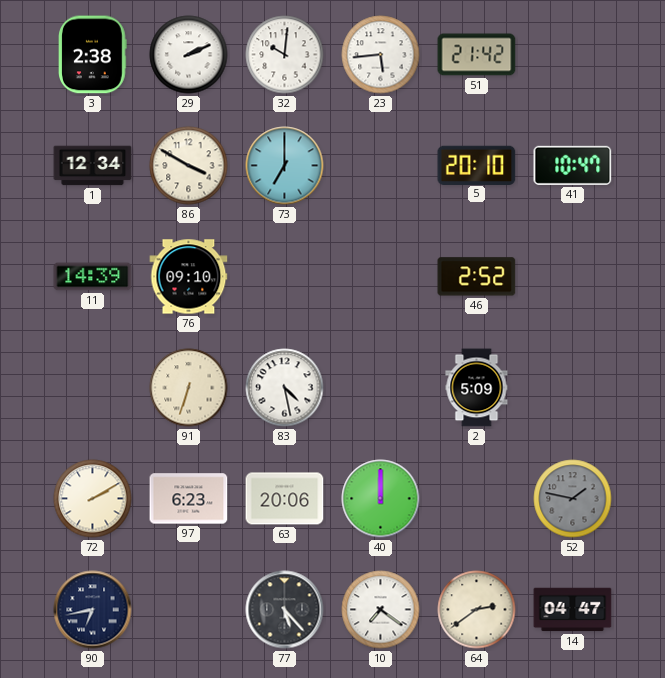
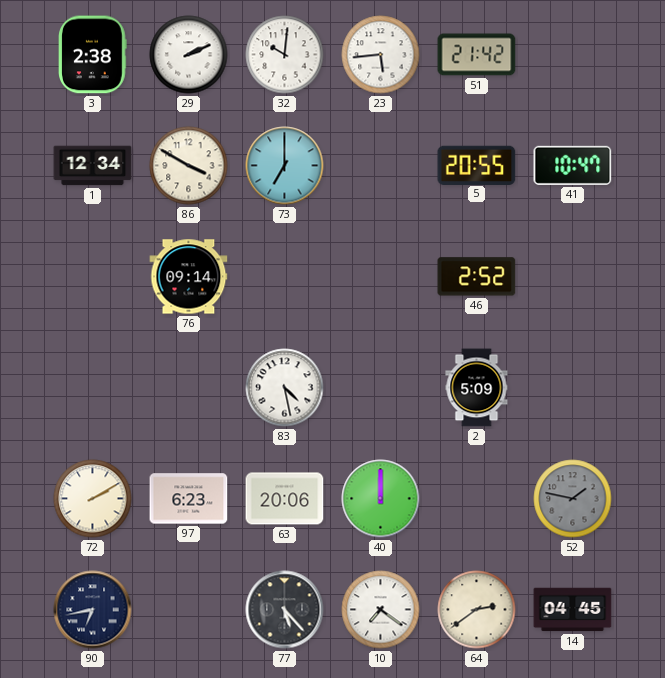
5: 20:10 -> 20:55
11: 14:39 -> none
76: 09:10 -> 09:14
91: 6:33 -> none
14: 04:47 -> 04:45
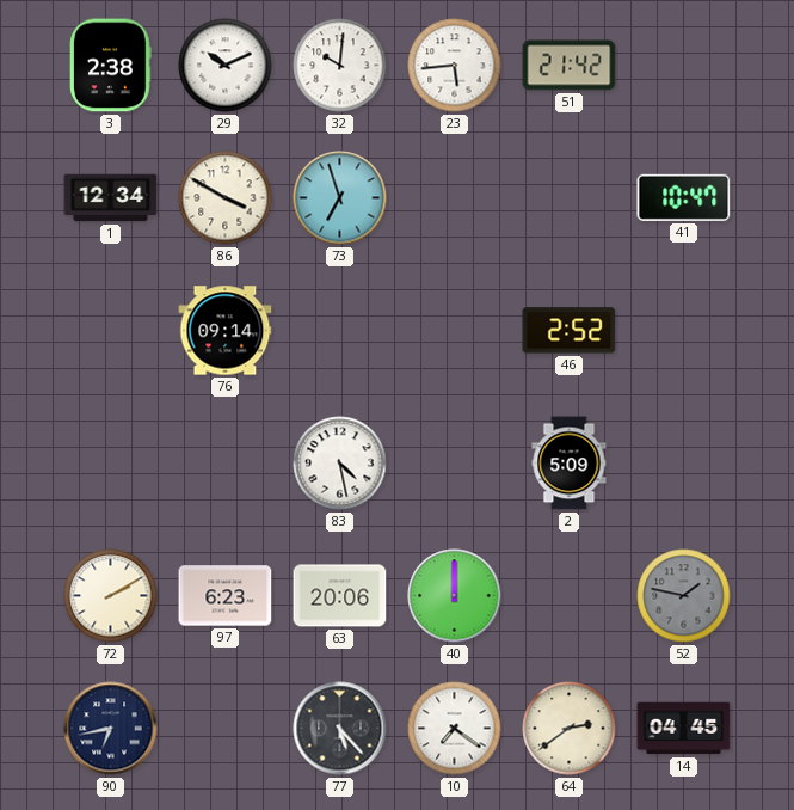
29: 2:11 -> 10:11
73: 7:00 -> 6:57
5: 20:55 -> none
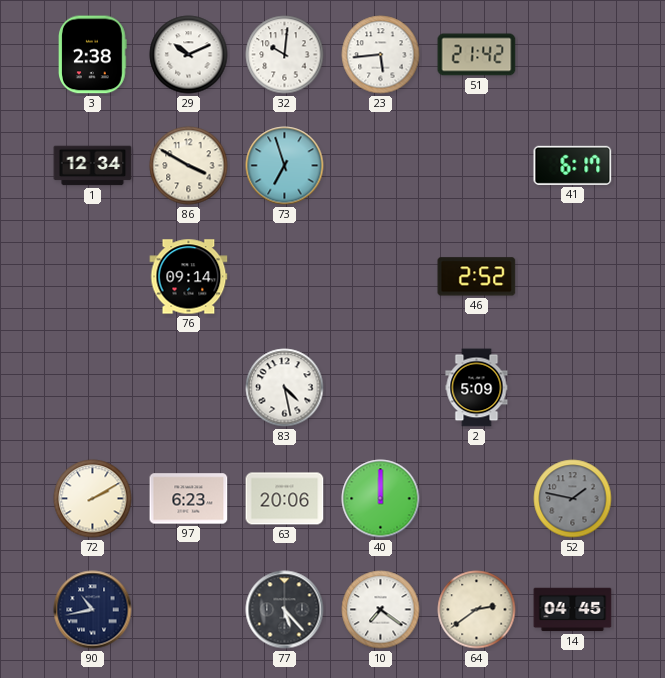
41: 10:47 -> 6:17
90: 6:43 -> 10:43
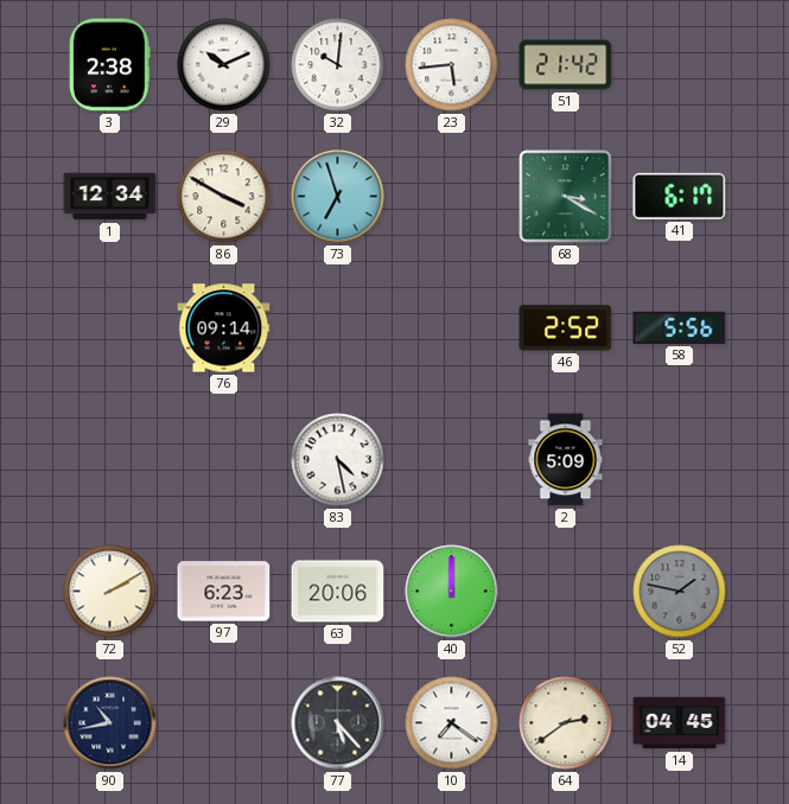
68: none -> 3:20
58: none -> 5:56
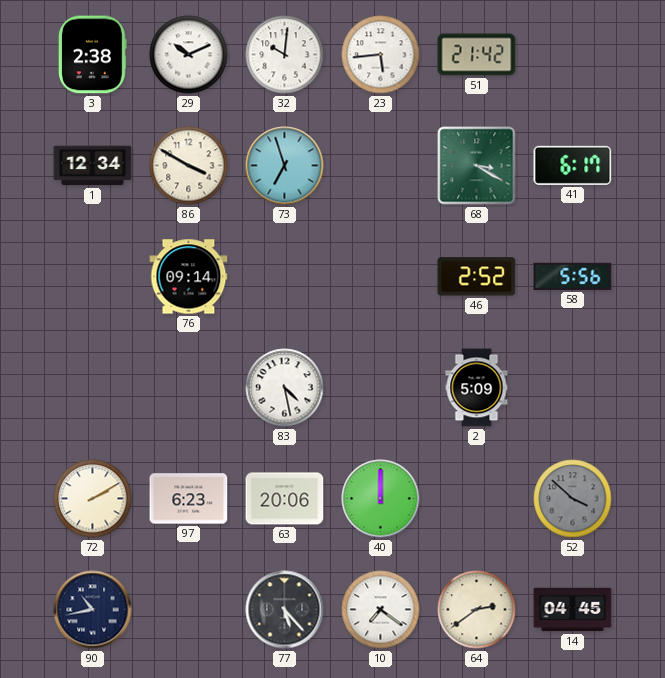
52: 1:47 -> 3:52
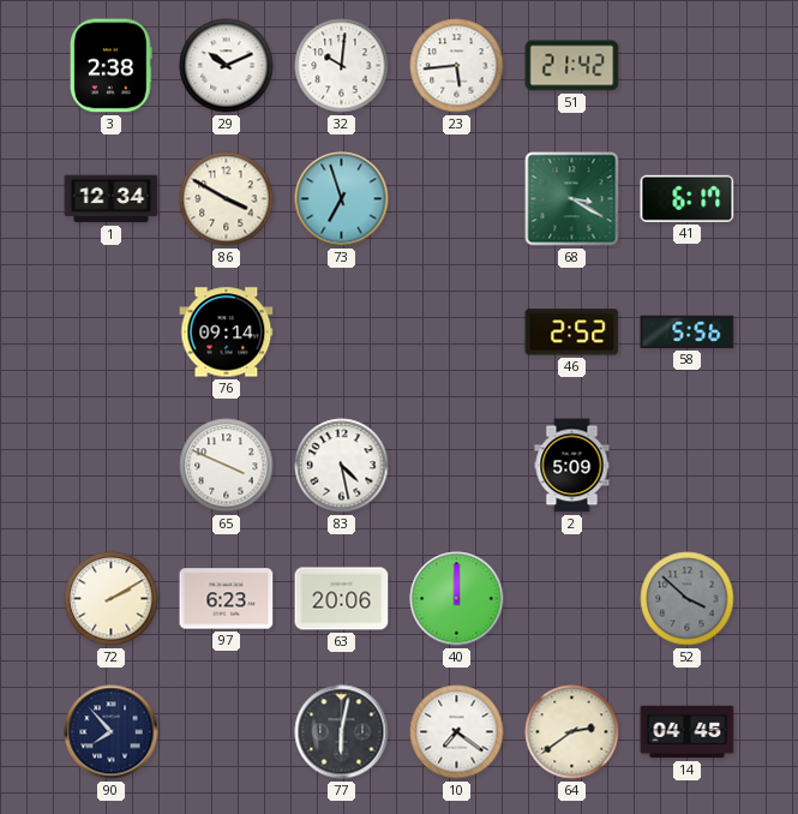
65: none -> 3:49
90: 10:43 -> 7:53
77: 5:23 -> 6:02
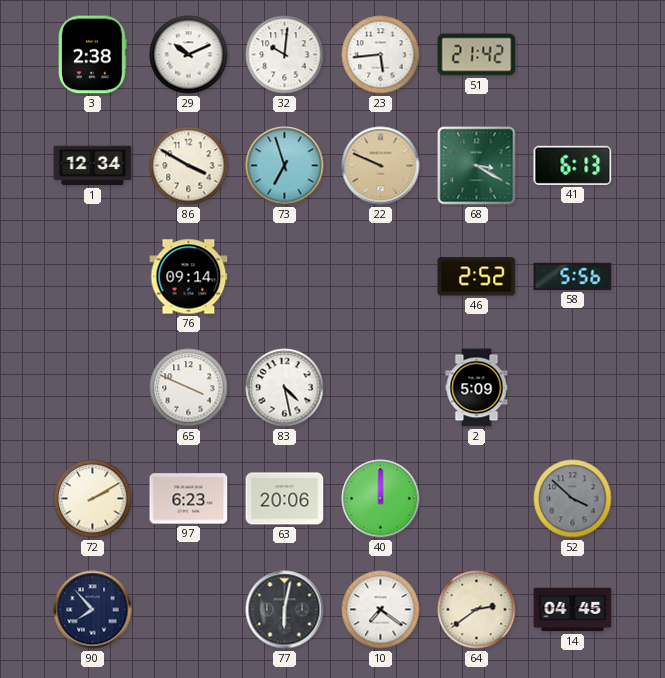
22: none -> 9:49
41: 6:17 -> 6:13
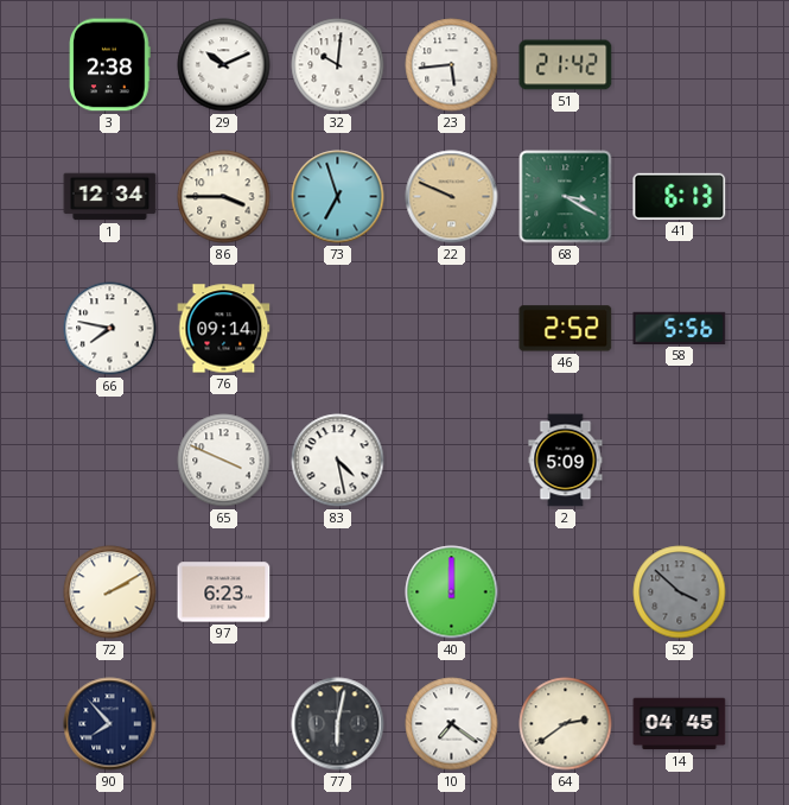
86: 3:50 -> 3:45
66: none -> 7:47
63: 20:06 -> none
